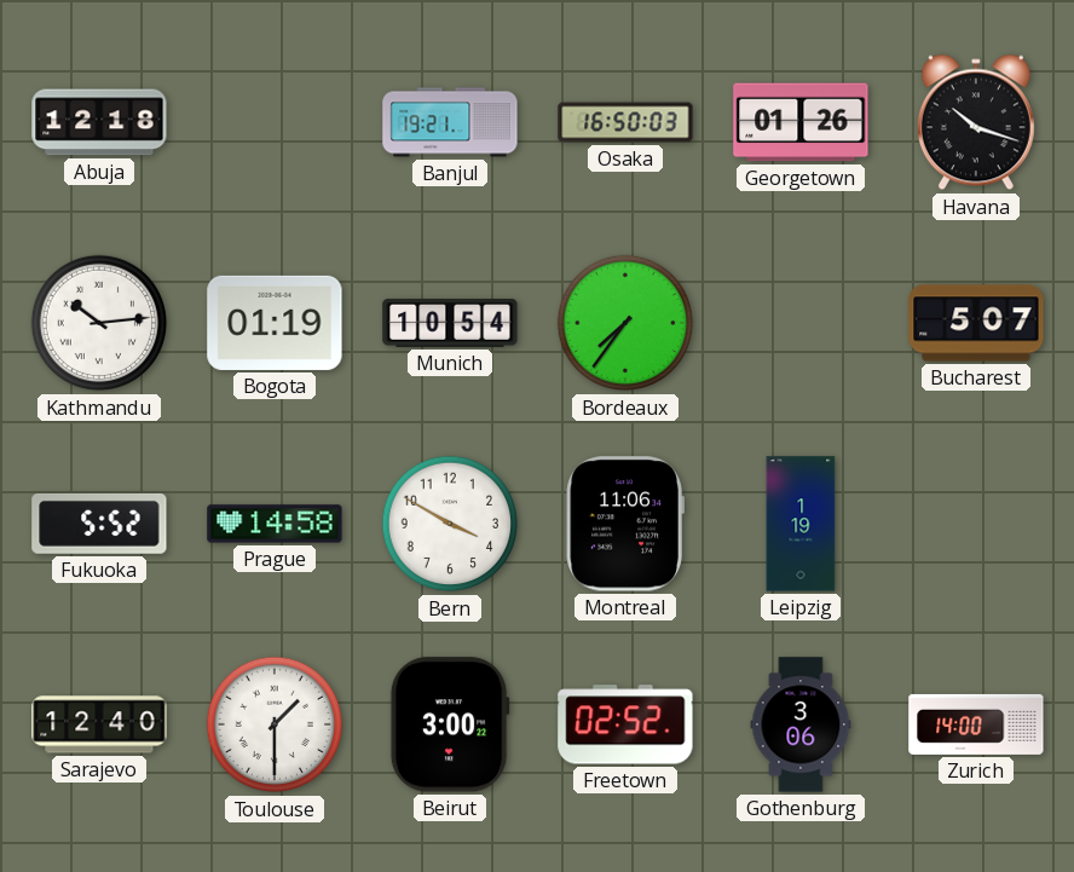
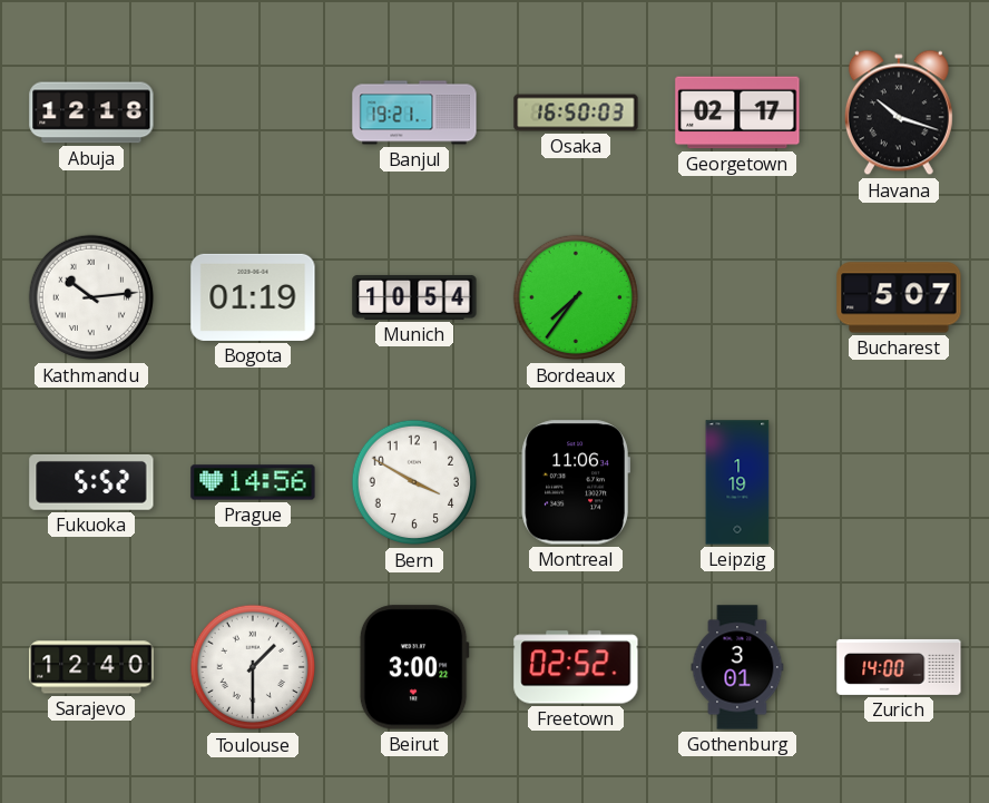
Georgetown: 01:26 -> 02:17
Prague: 14:58 -> 14:56
Gothenburg: 3:06 -> 3:01
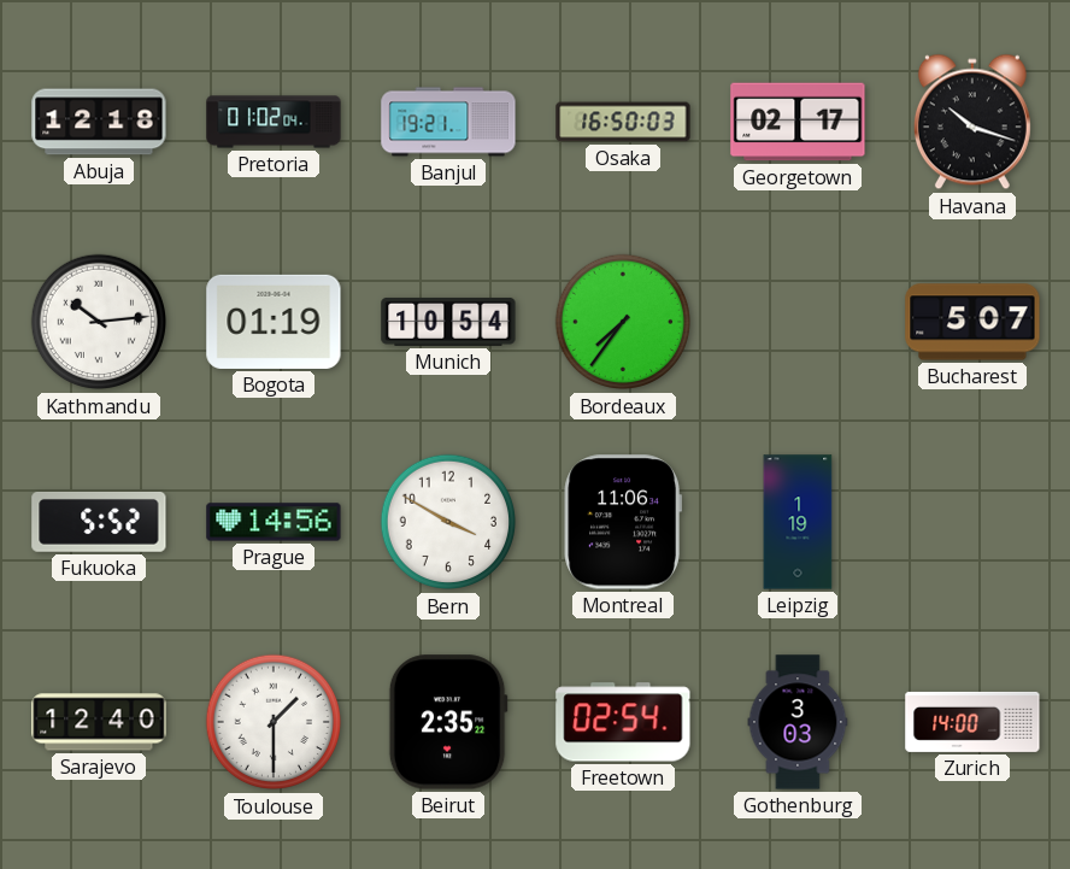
Pretoria: none -> 01:02
Beirut: 3:00 -> 2:35
Freetown: 02:52 -> 02:54
Gothenburg: 3:01 -> 3:03
